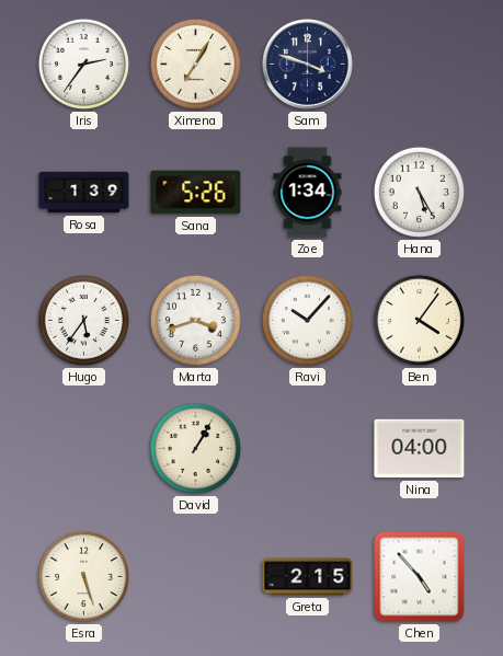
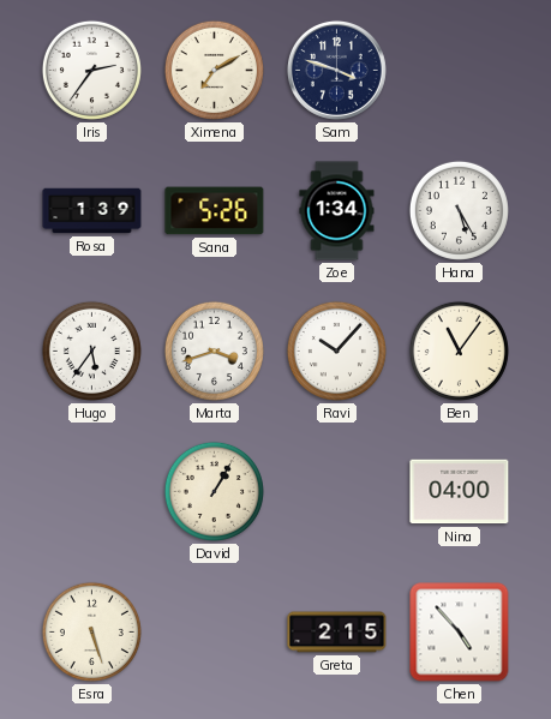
Ximena: 7:05 -> 7:10
Ben: 4:06 -> 11:06
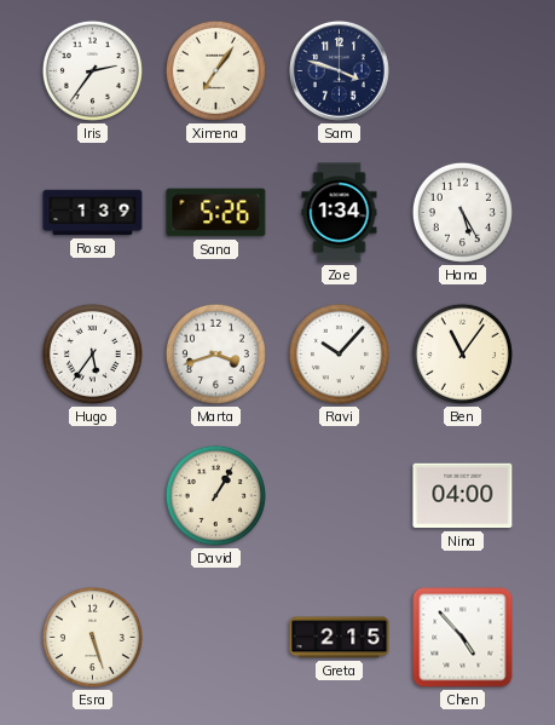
Ximena: 7:10 -> 7:06
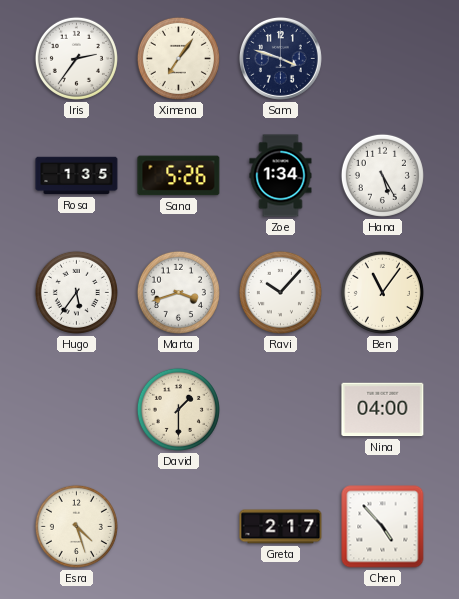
Rosa: 1:39 -> 1:35
David: 1:05 -> 1:30
Esra: 5:27 -> 4:27
Greta: 2:15 -> 2:17
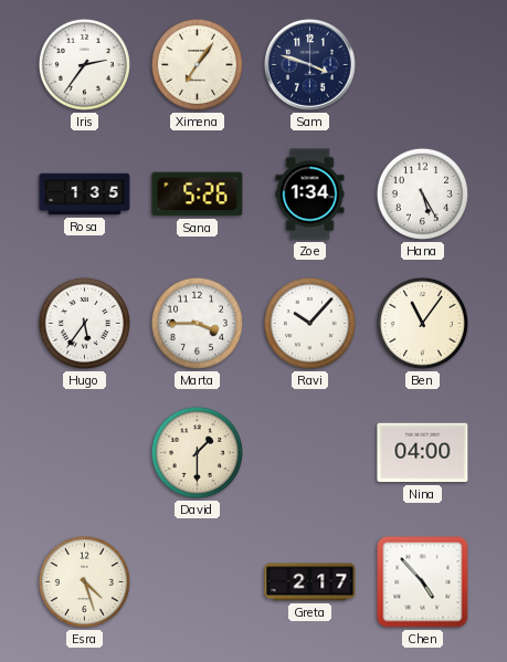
Marta: 3:42 -> 3:45
